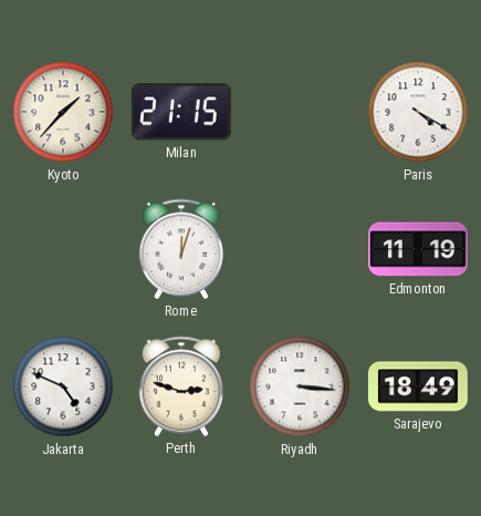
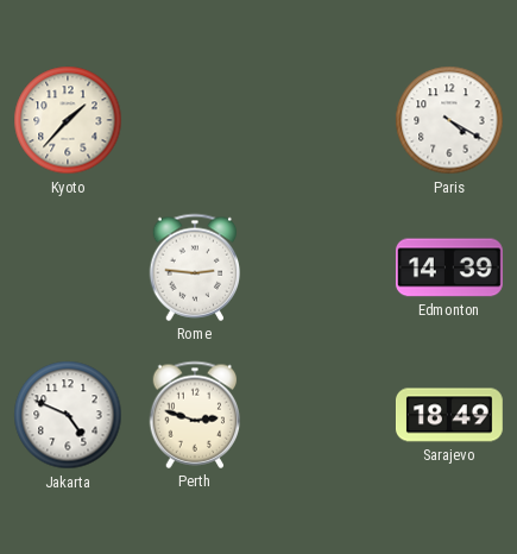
Milan: 21:15 -> none
Rome: 12:03 -> 2:46
Edmonton: 11:19 -> 14:39
Riyadh: 3:16 -> none
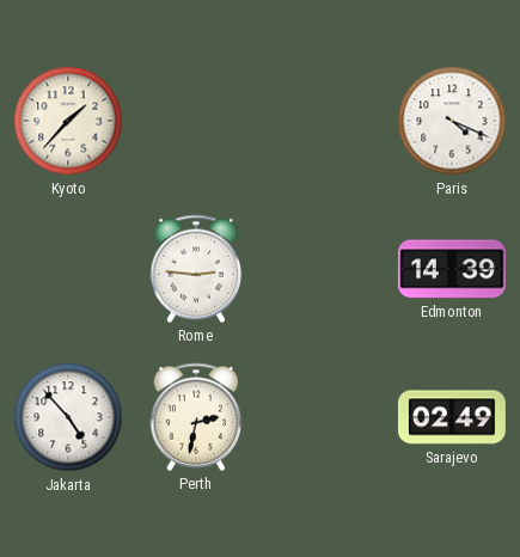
Paris: 4:20 -> 4:19
Jakarta: 4:49 -> 4:53
Perth: 2:48 -> 2:32
Sarajevo: 18:49 -> 02:49
